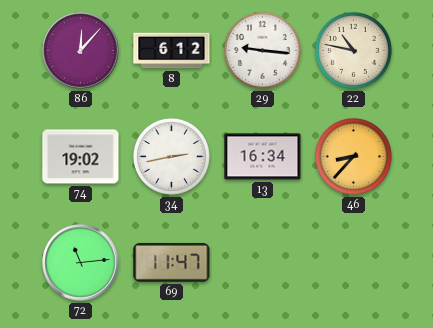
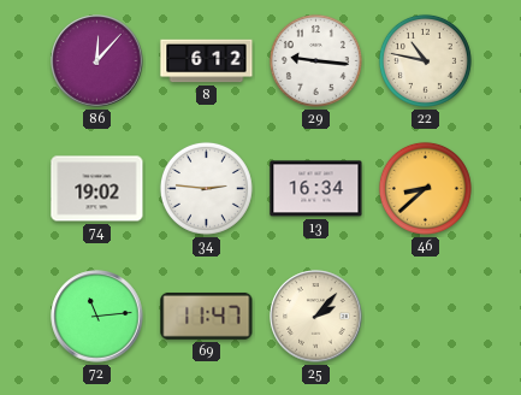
34: 2:43 -> 2:46
46: 8:37 -> 8:38
25: none -> 2:07
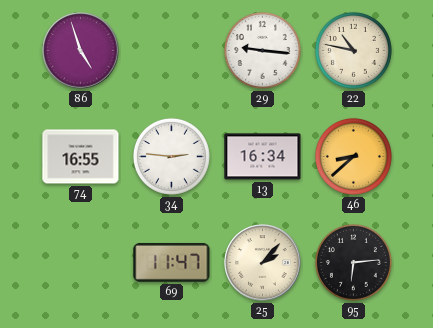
86: 12:07 -> 4:57
8: 6:12 -> none
74: 19:02 -> 16:55
72: 11:14 -> none
95: none -> 6:14
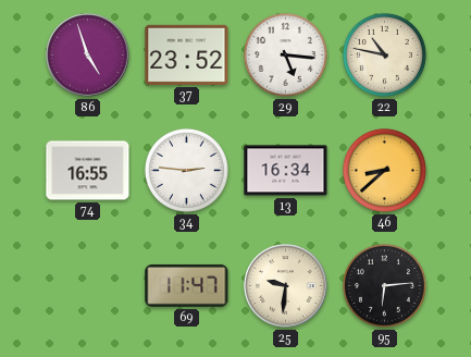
37: none -> 23:52
29: 9:16 -> 5:16
25: 2:07 -> 9:31
